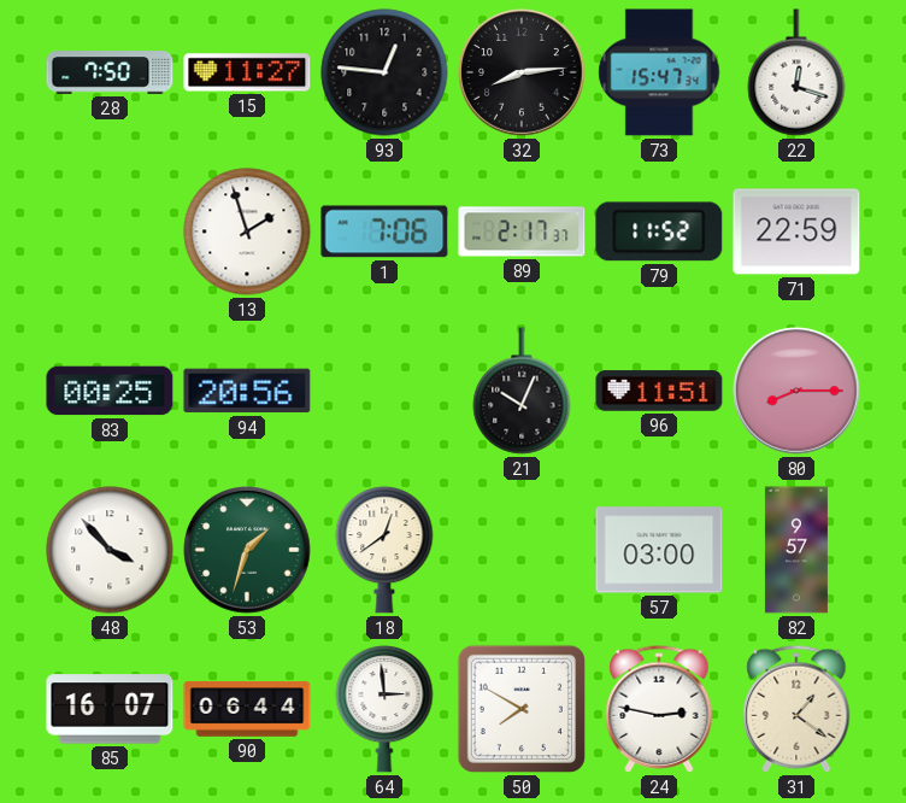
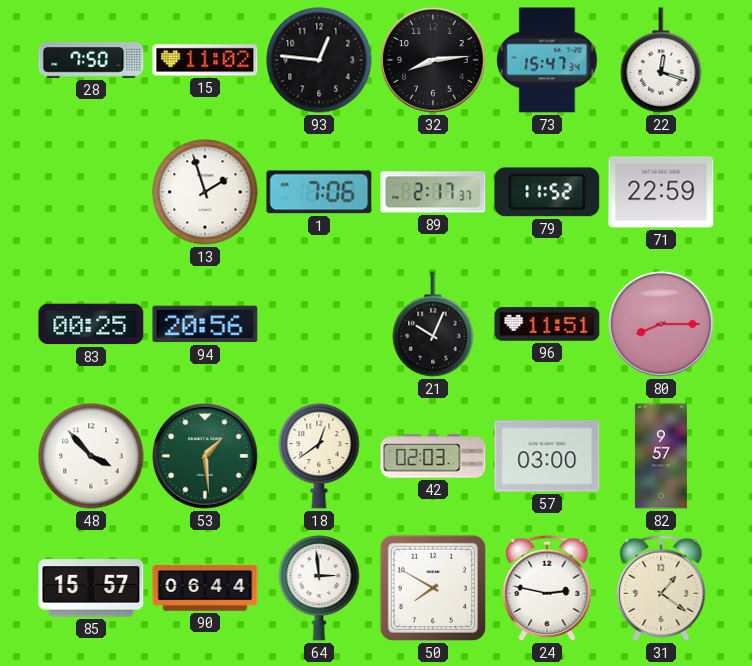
15: 11:27 -> 11:02
53: 1:33 -> 1:29
42: none -> 02:03
85: 16:07 -> 15:57
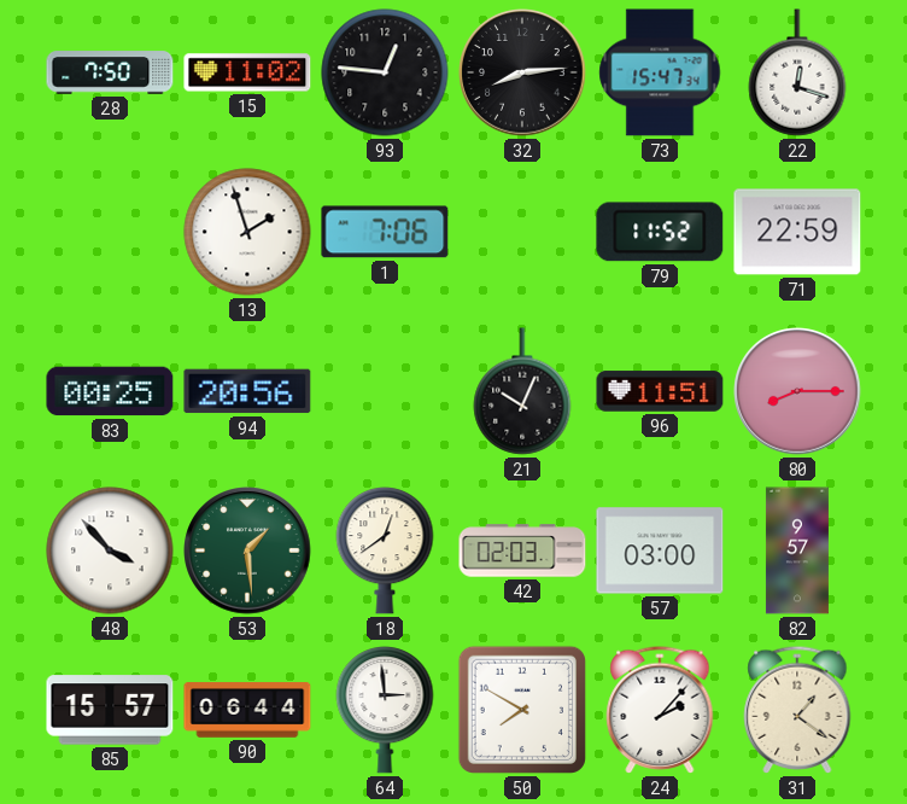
89: 2:17 -> none
24: 2:47 -> 2:07
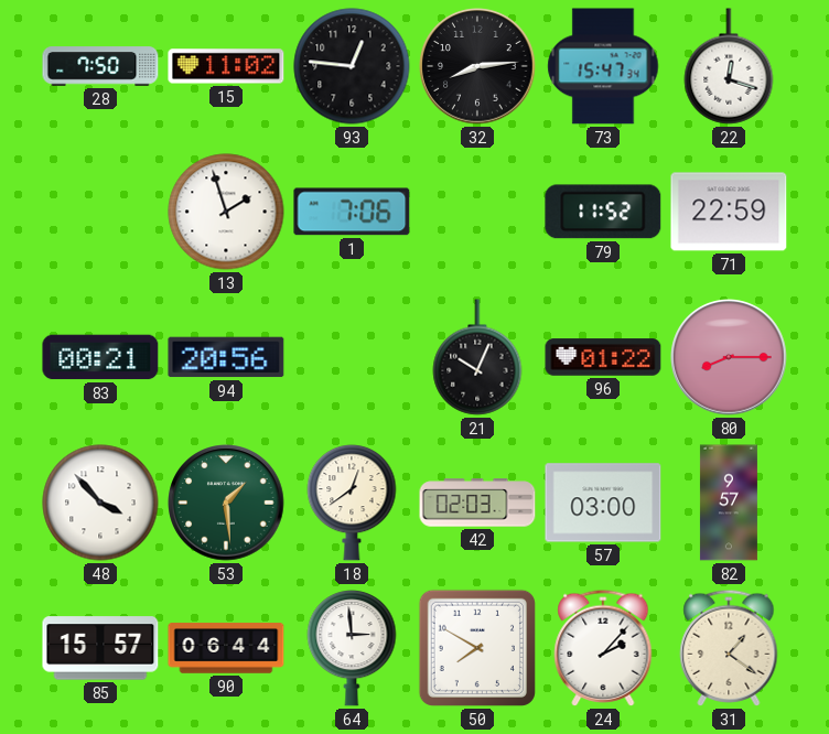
83: 00:25 -> 00:21
96: 11:51 -> 01:22
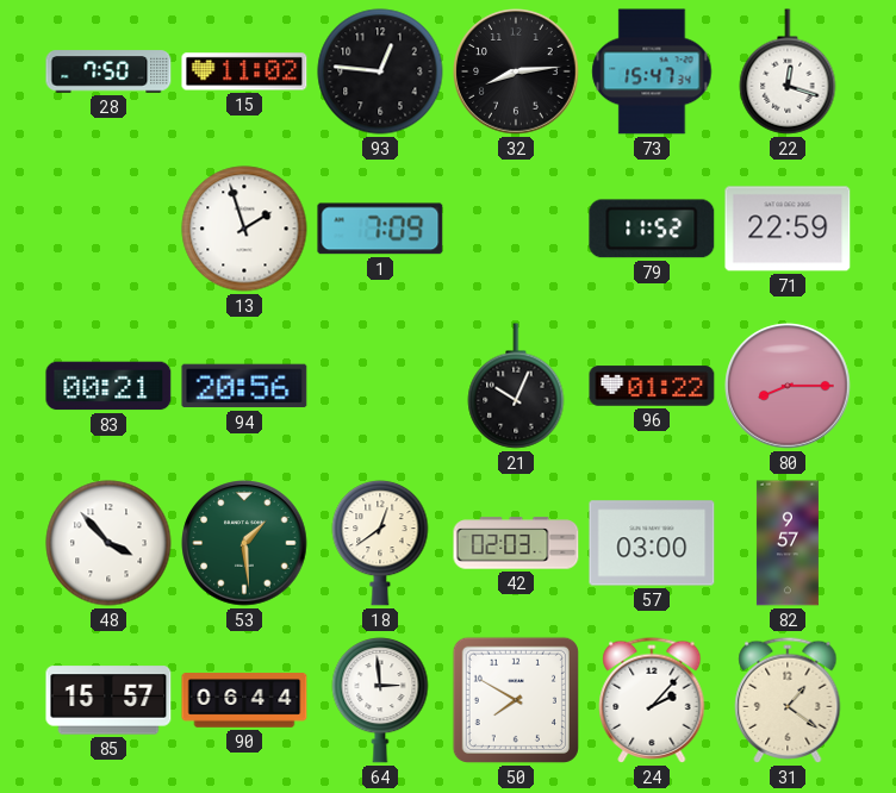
1: 7:06 -> 7:09
